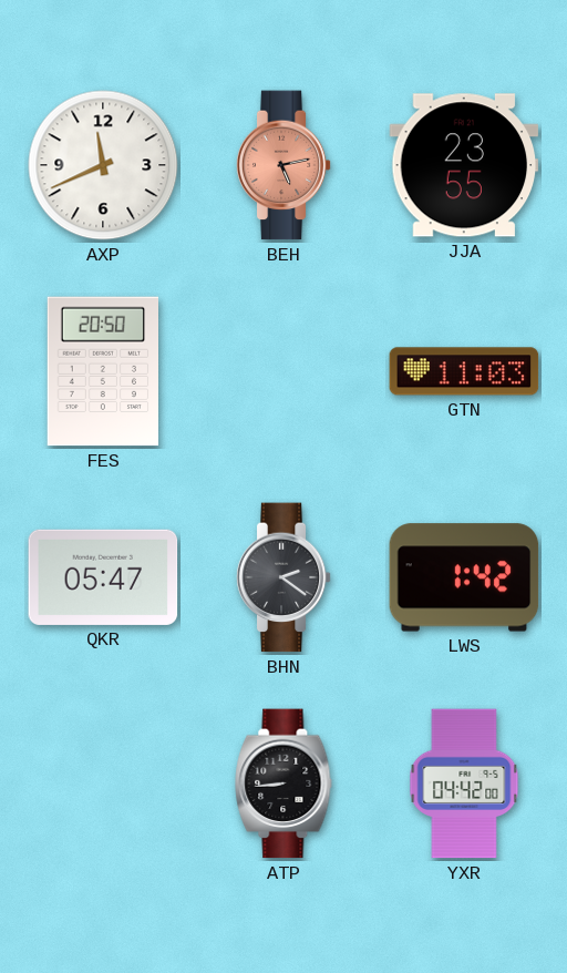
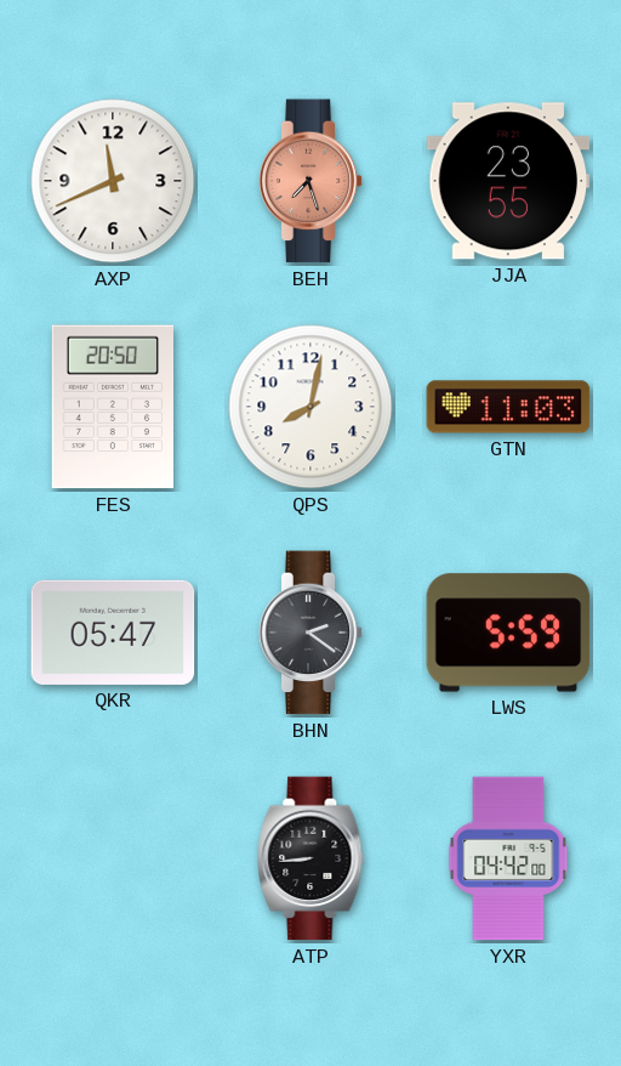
BEH: 5:13 -> 7:27
QPS: none -> 8:02
LWS: 1:42 -> 5:59
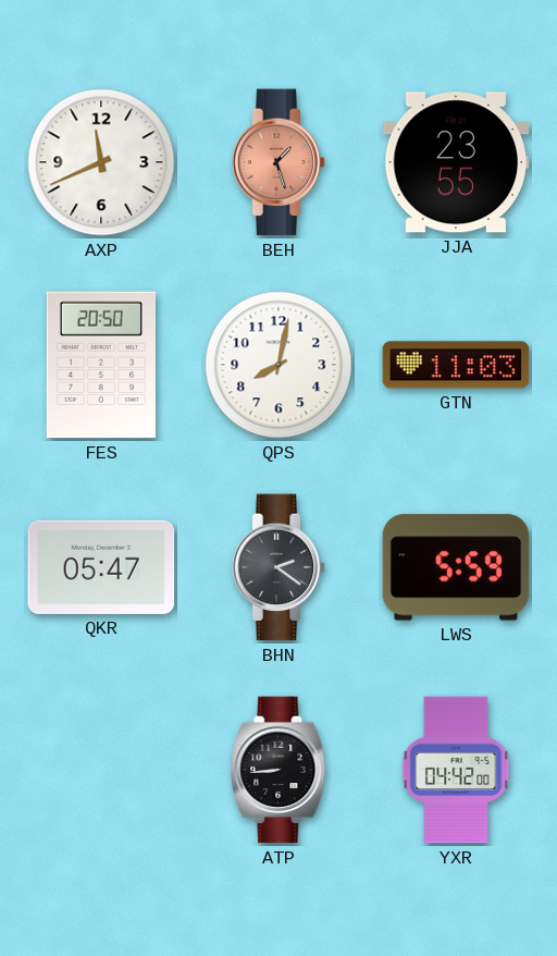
BEH: 7:27 -> 1:27
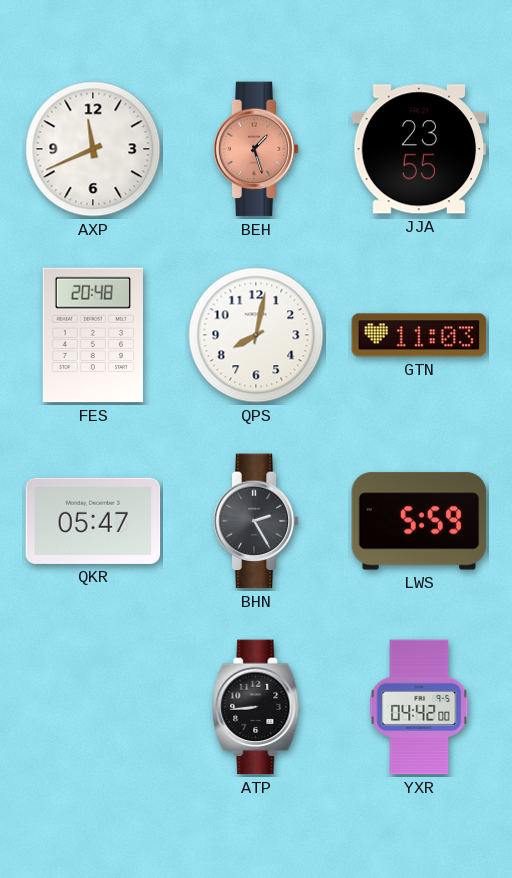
FES: 20:50 -> 20:48
BHN: 2:21 -> 2:25
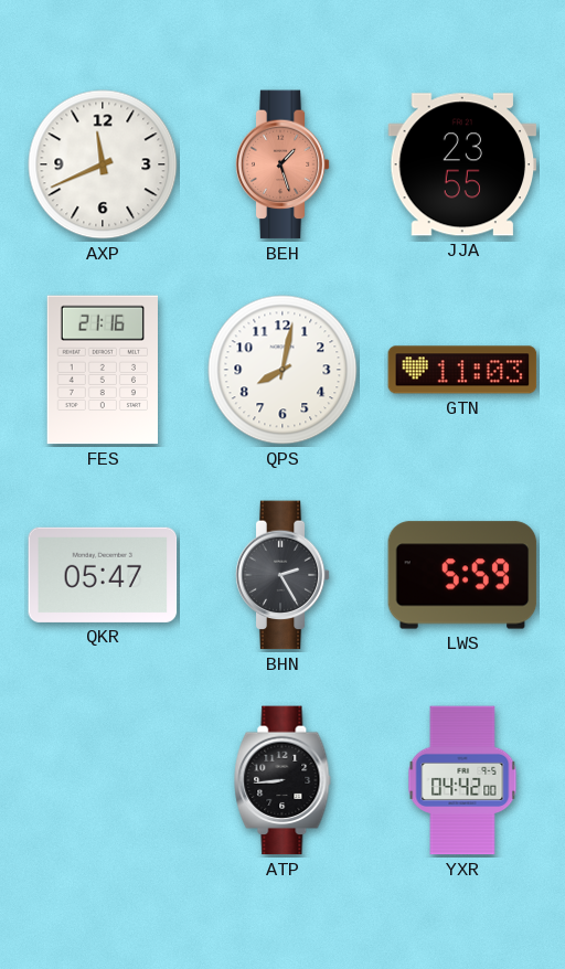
FES: 20:48 -> 21:16
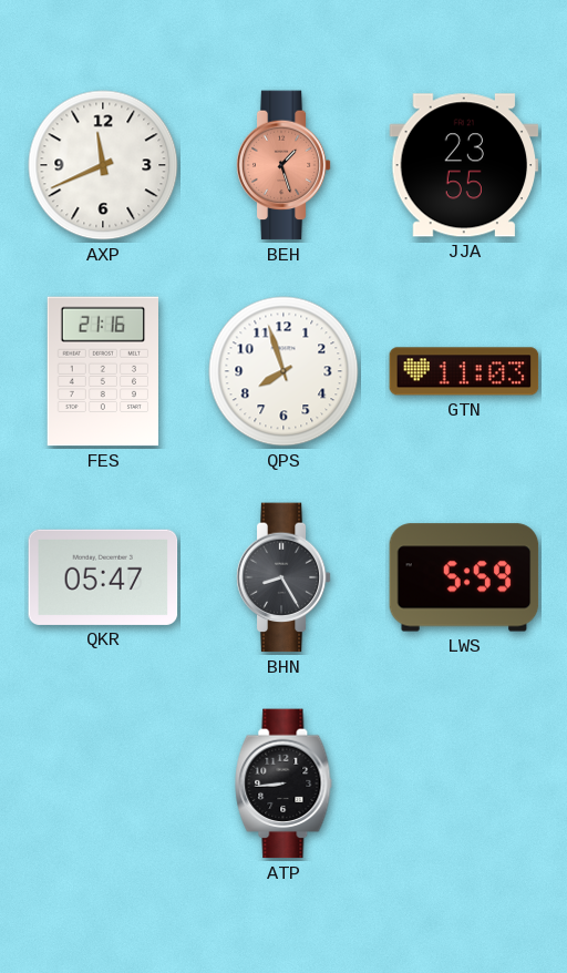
QPS: 8:02 -> 7:57
BHN: 2:25 -> 8:25
YXR: 04:42 -> none
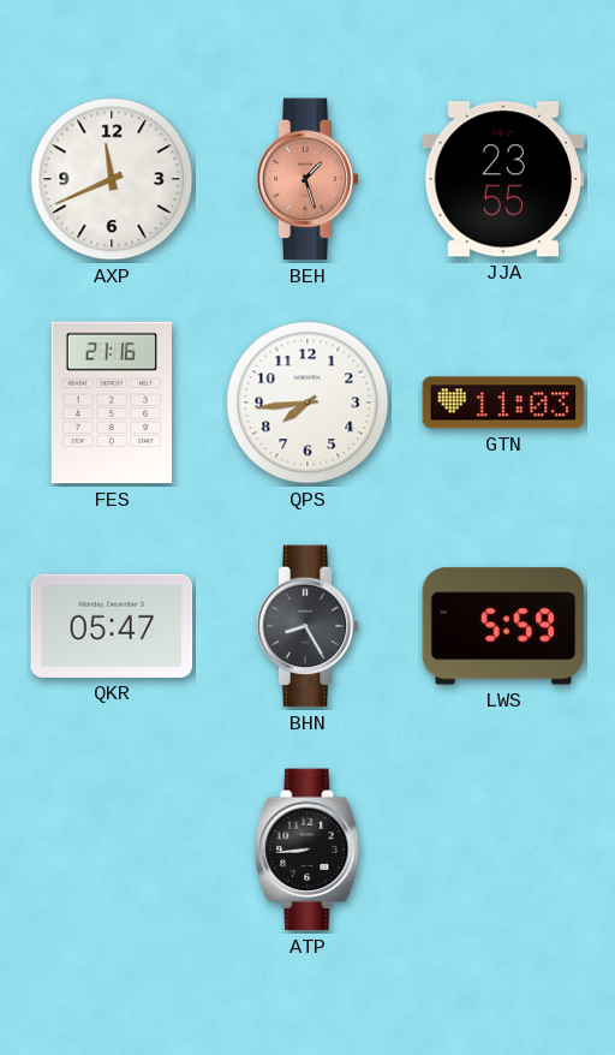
QPS: 7:57 -> 7:44
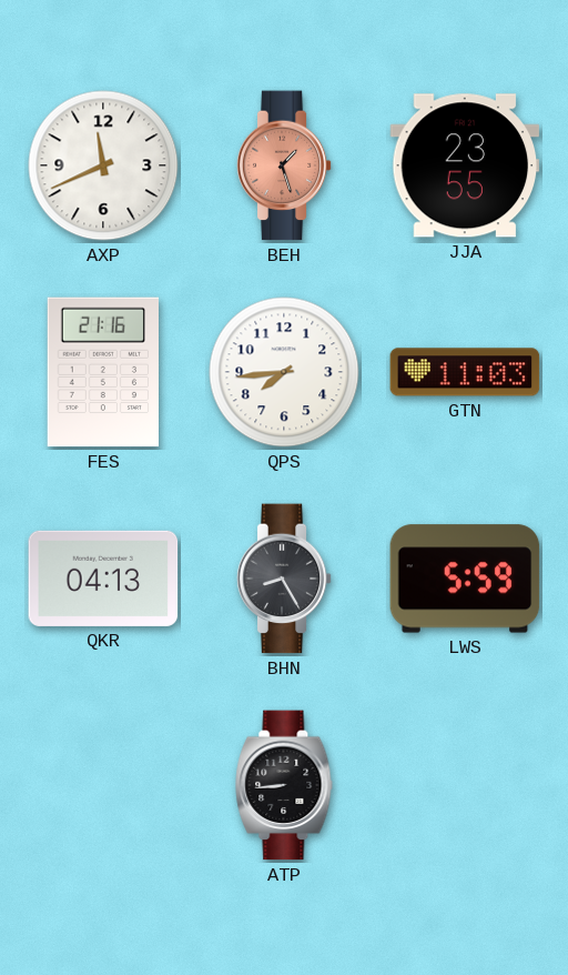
QKR: 05:47 -> 04:13
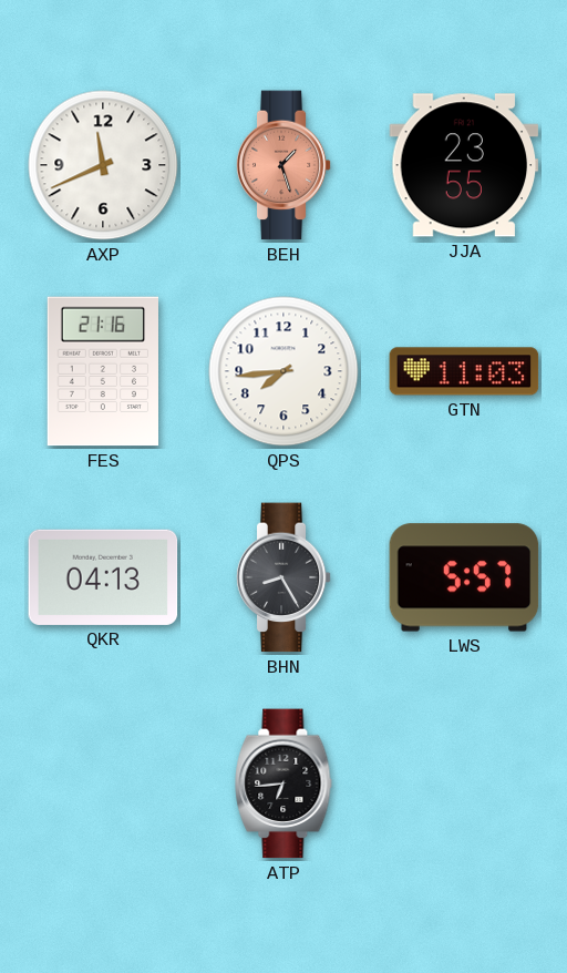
LWS: 5:59 -> 5:57
ATP: 8:44 -> 6:44
